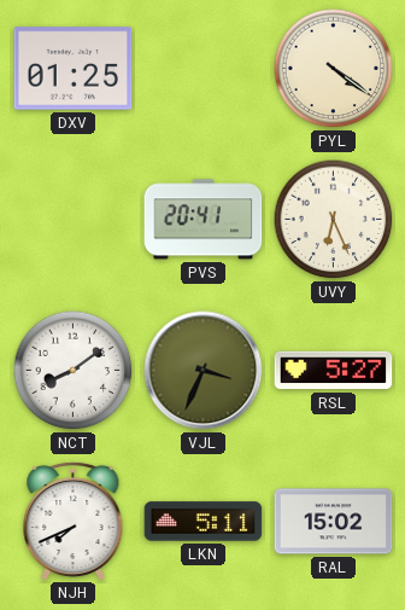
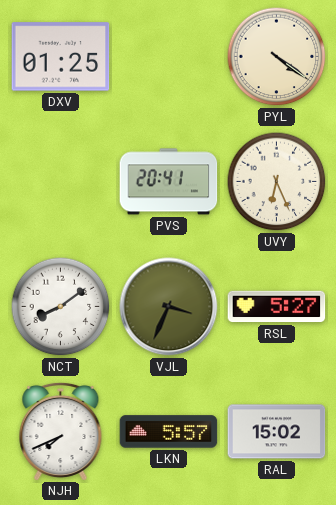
LKN: 5:11 -> 5:57
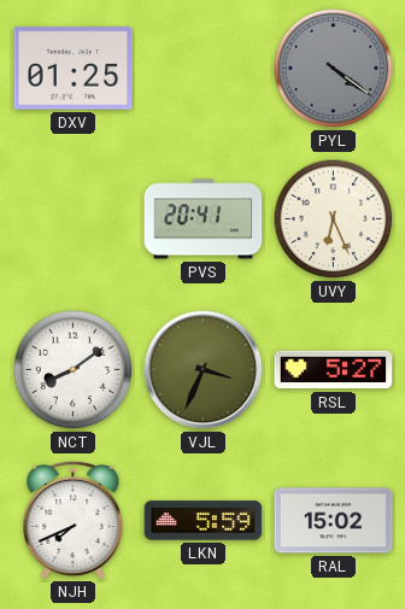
PYL dial: cream -> grey
LKN: 5:57 -> 5:59
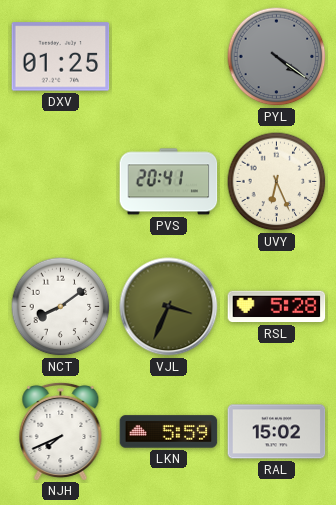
RSL: 5:27 -> 5:28
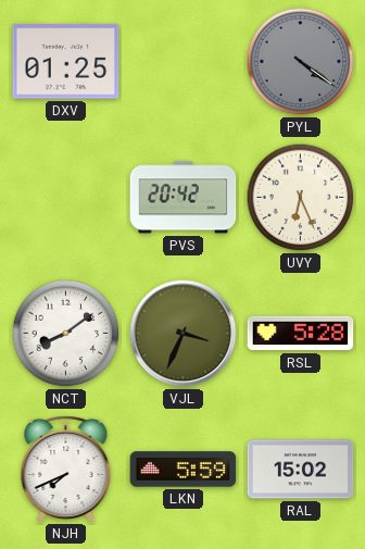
PVS: 20:41 -> 20:42
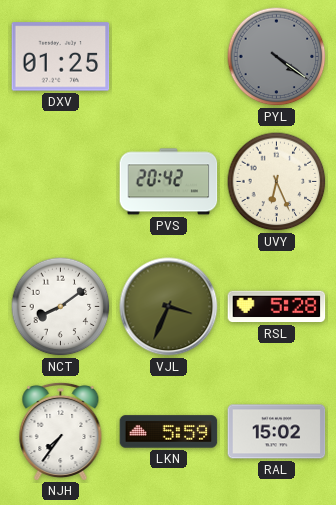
NJH: 7:41 -> 7:36
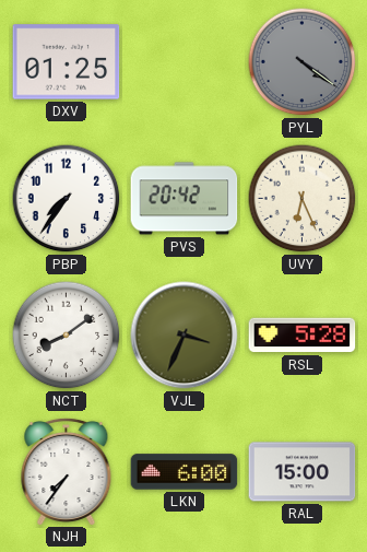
PBP: none -> 7:36
LKN: 5:59 -> 6:00
RAL: 15:02 -> 15:00
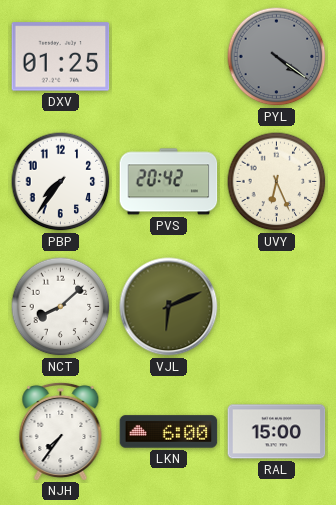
NCT: 8:09 -> 8:08
VJL: 3:34 -> 6:11
RSL: 5:28 -> none
